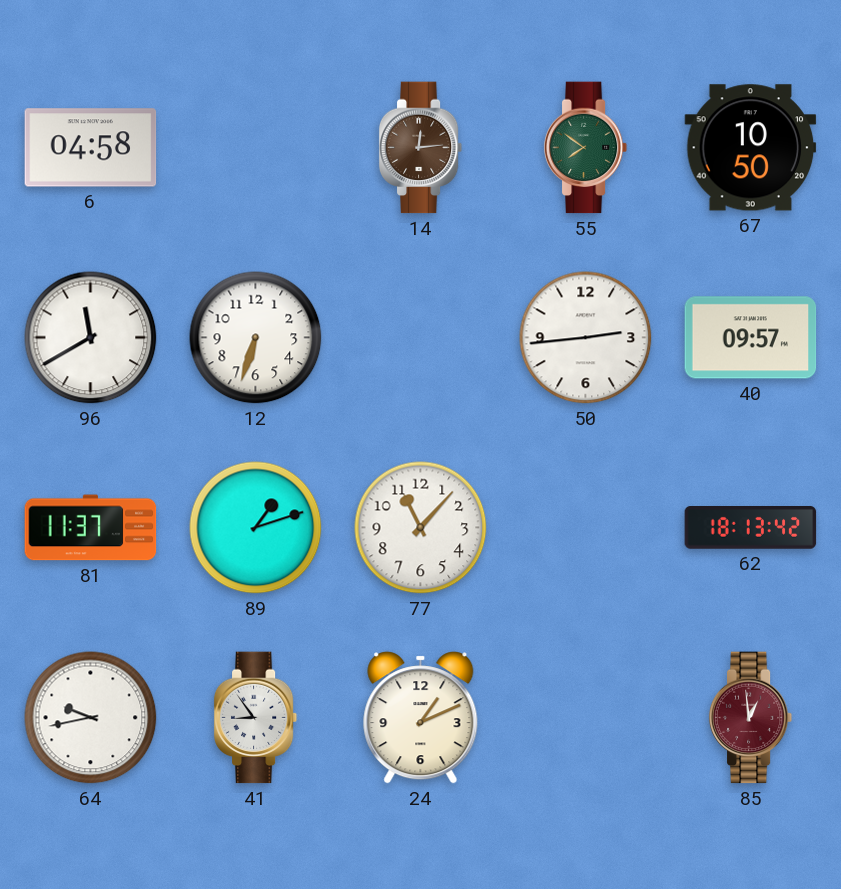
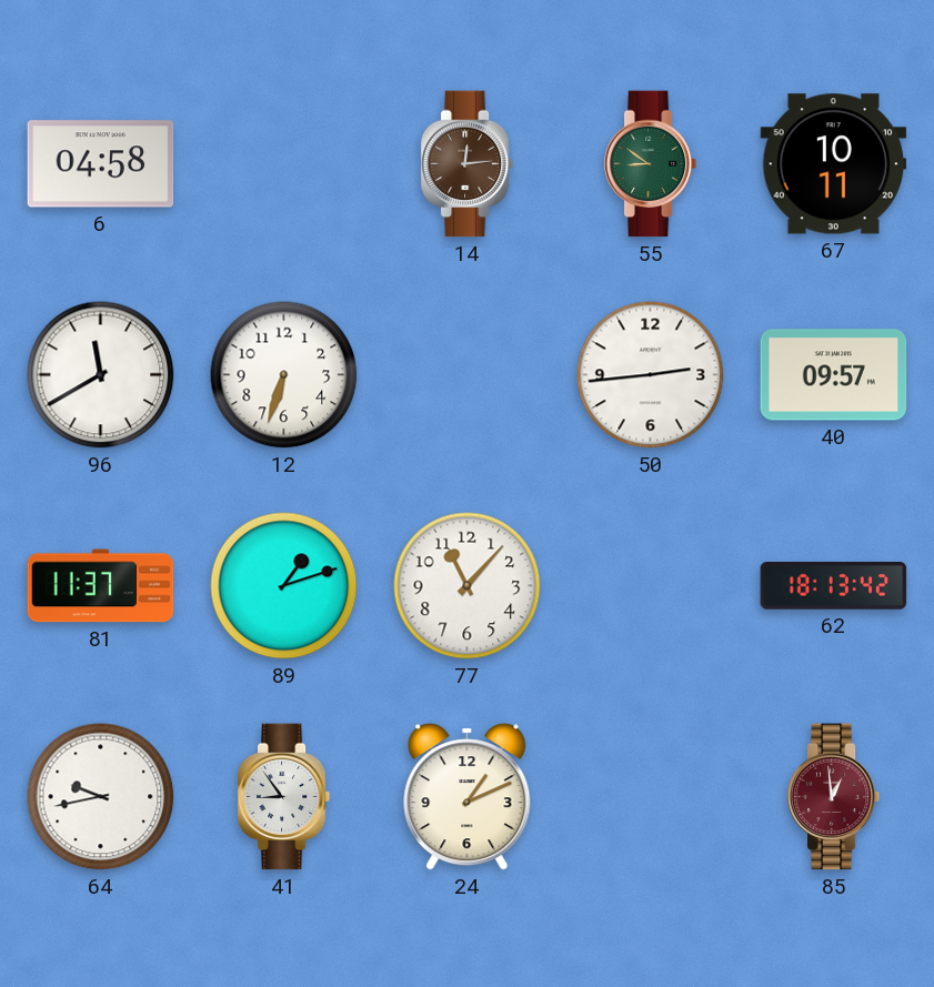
55: 7:51 -> 8:51
67: 10:50 -> 10:11
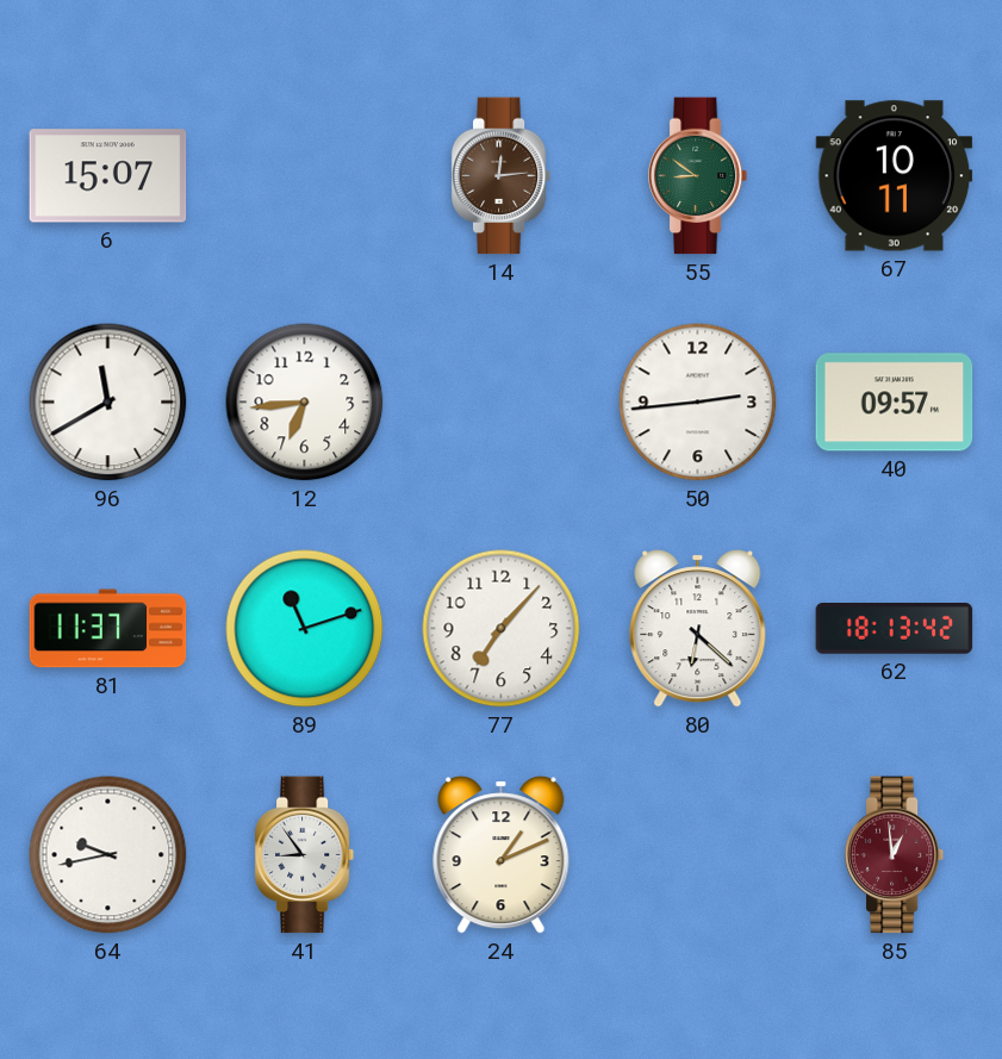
6: 04:58 -> 15:07
12: 6:33 -> 6:44
89: 1:12 -> 11:12
77: 11:07 -> 7:07
80: none -> 6:22
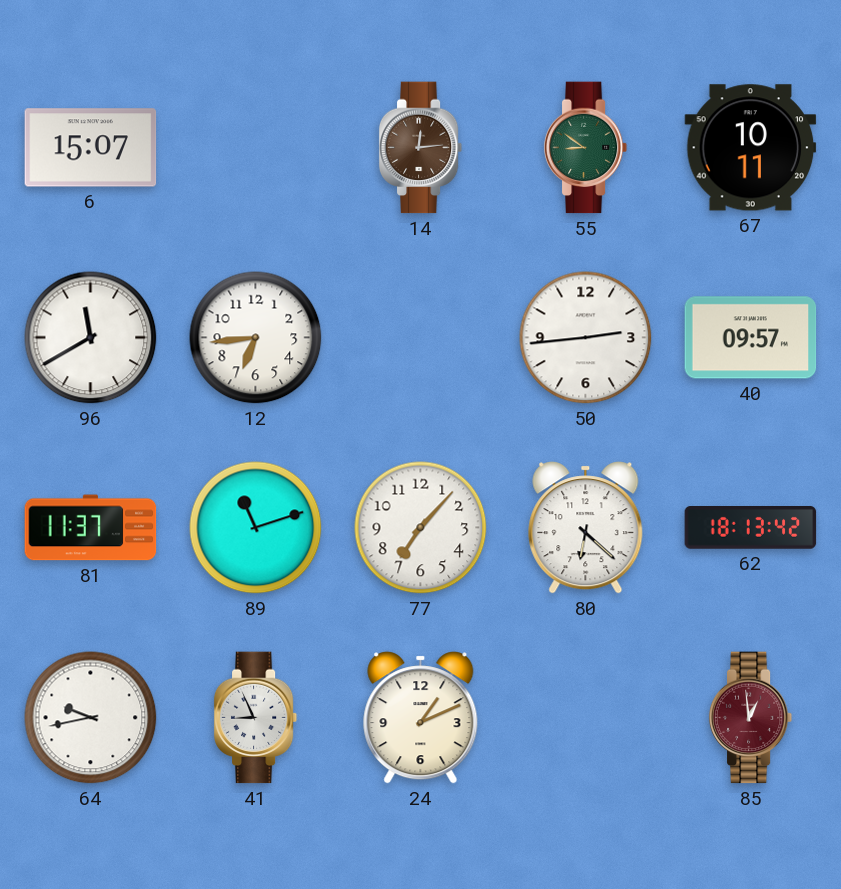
41: 8:54 -> 8:56
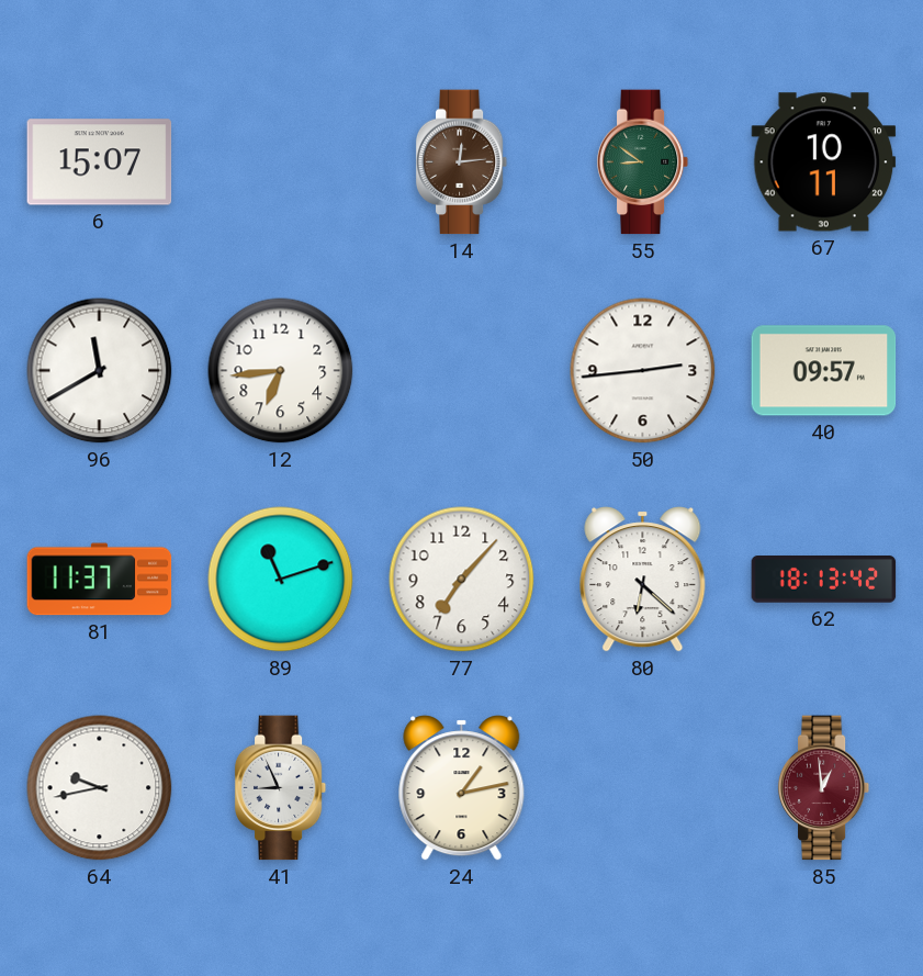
24: 1:11 -> 1:13
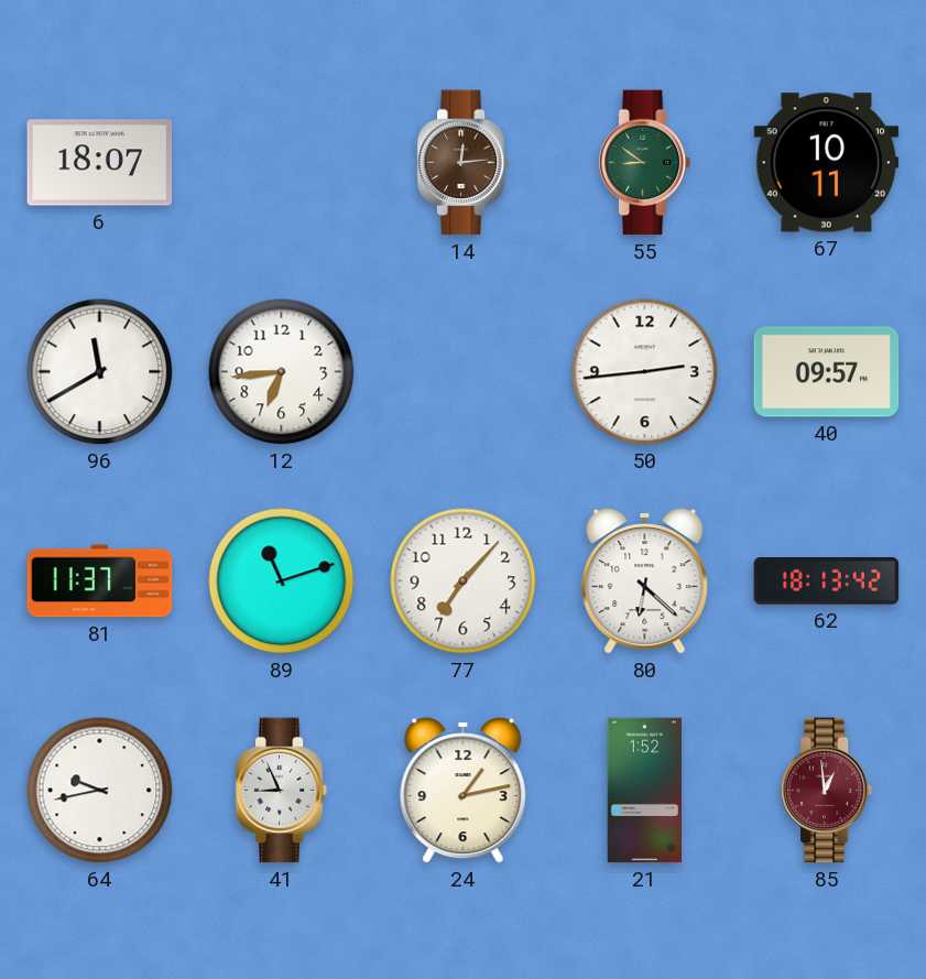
6: 15:07 -> 18:07
21: none -> 1:52
